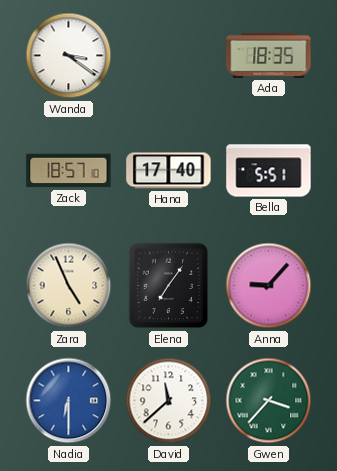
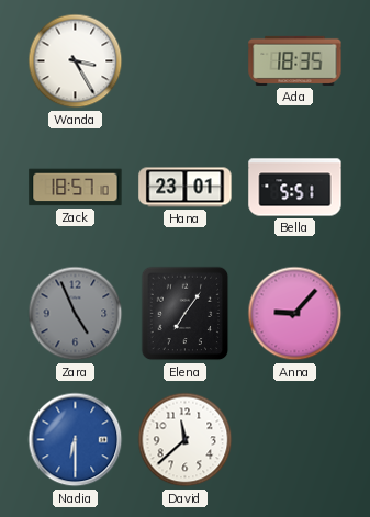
Wanda: 3:21 -> 3:25
Hana: 17:40 -> 23:01
Zara dial: cream -> grey
Gwen: 3:37 -> none
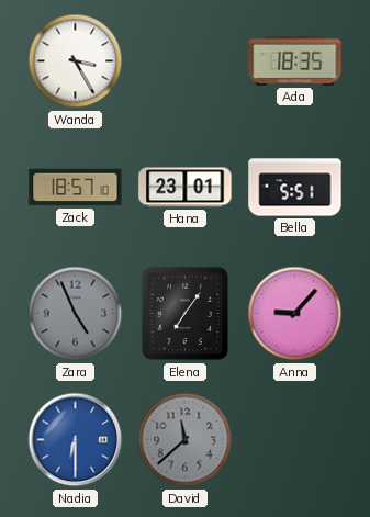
David dial: white -> grey
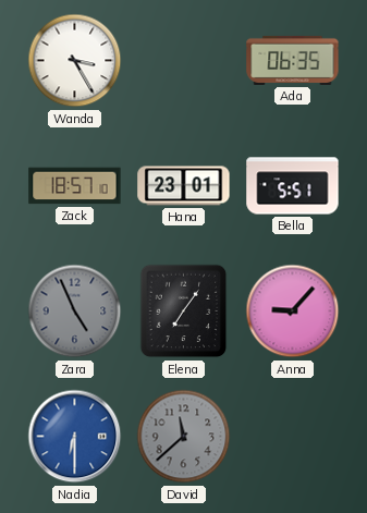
Ada: 18:35 -> 06:35
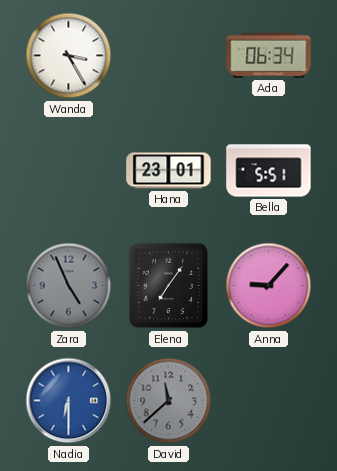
Ada: 06:35 -> 06:34
Zack: 18:57 -> none
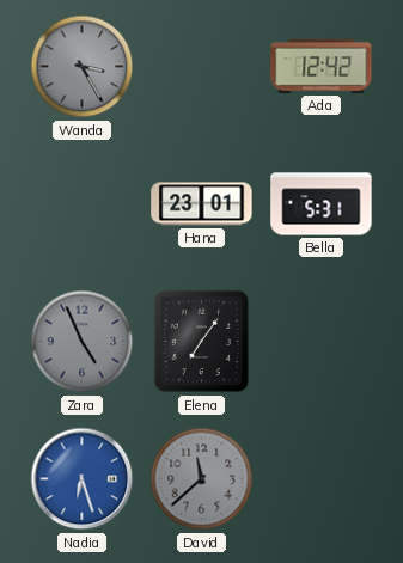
Wanda dial: white -> grey
Ada: 06:34 -> 12:42
Bella: 5:51 -> 5:31
Anna: 9:07 -> none
Nadia: 6:30 -> 6:27
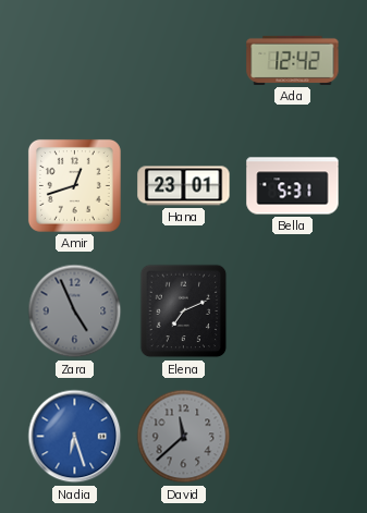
Wanda: 3:25 -> none
Amir: none -> 12:42
Elena: 7:06 -> 7:11
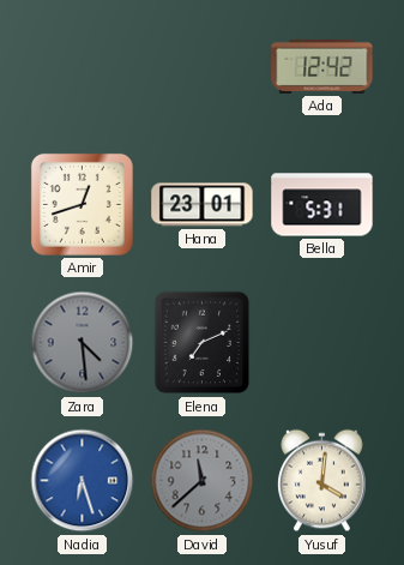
Zara: 4:56 -> 4:29
Yusuf: none -> 4:01
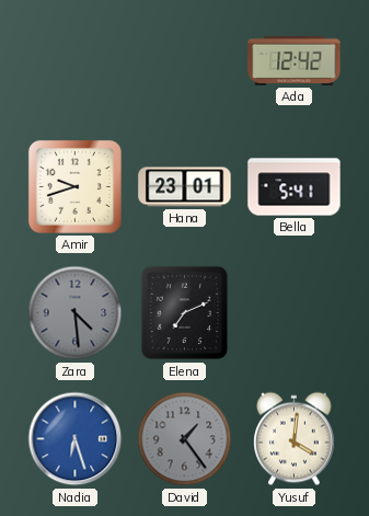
Amir: 12:42 -> 9:42
Bella: 5:31 -> 5:41
David: 11:38 -> 1:24
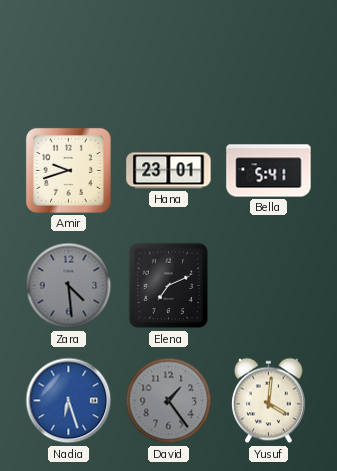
Ada: 12:42 -> none
